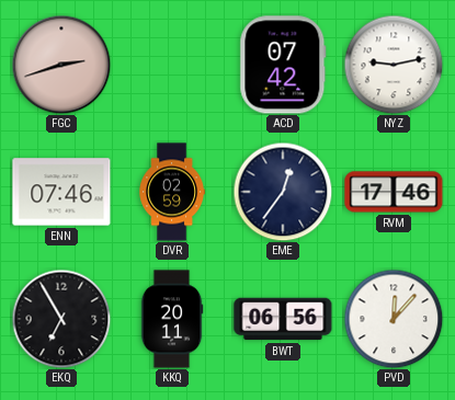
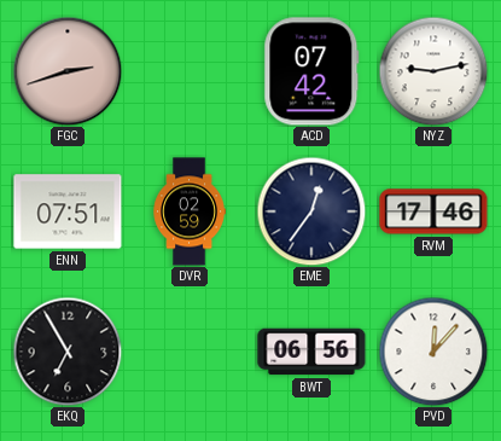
ENN: 07:46 -> 07:51
KKQ: 20:11 -> none
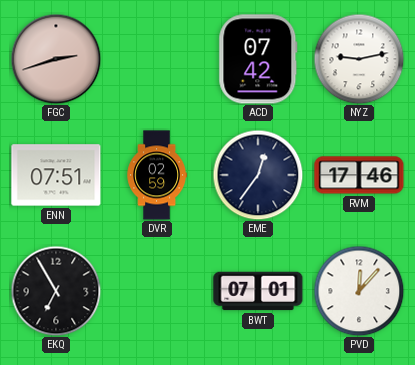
BWT: 06:56 -> 07:01
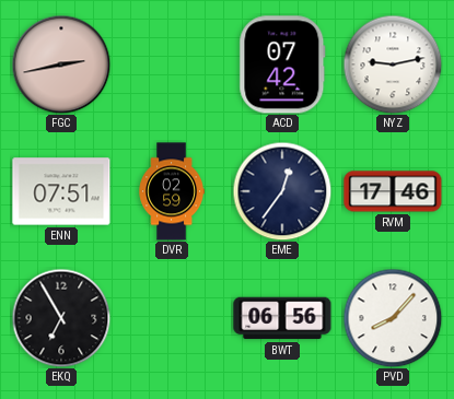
FGC: 2:42 -> 2:43
BWT: 07:01 -> 06:56
PVD: 12:07 -> 8:07
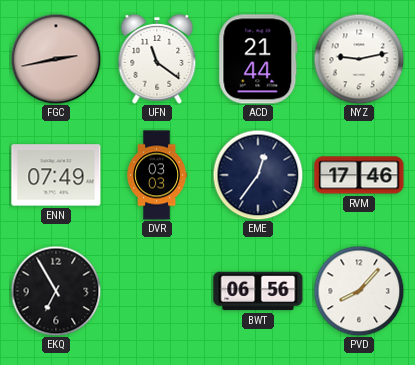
UFN: none -> 11:21
ACD: 07:42 -> 21:44
ENN: 07:51 -> 07:49
DVR: 02:59 -> 03:03
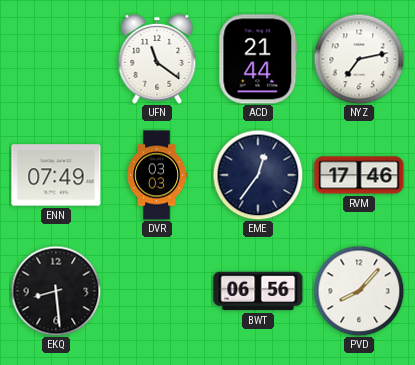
FGC: 2:43 -> none
NYZ: 9:13 -> 7:13
EKQ: 6:55 -> 8:29
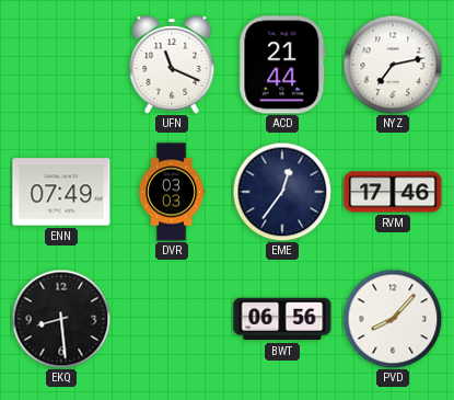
UFN: 11:21 -> 11:19
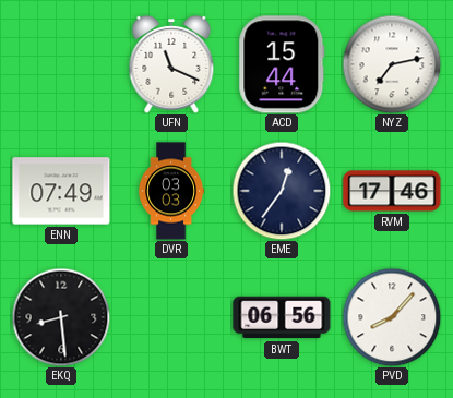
ACD: 21:44 -> 15:44
